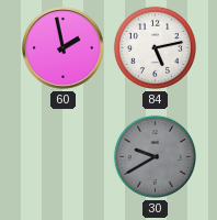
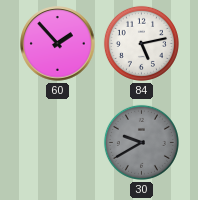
60: 1:58 -> 1:53
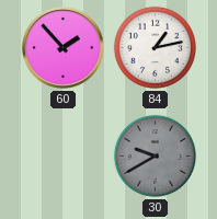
84: 5:13 -> 1:13
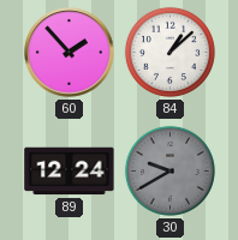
84: 1:13 -> 1:08
89: none -> 12:24
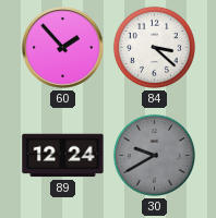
84: 1:08 -> 3:22
